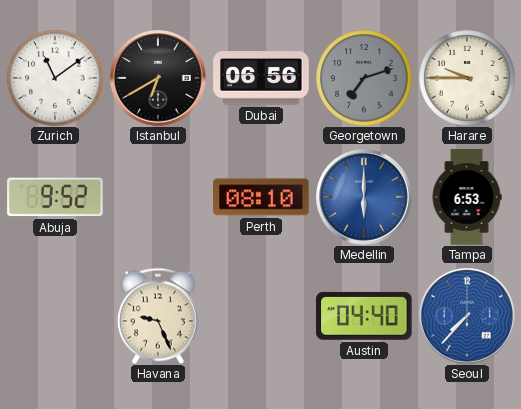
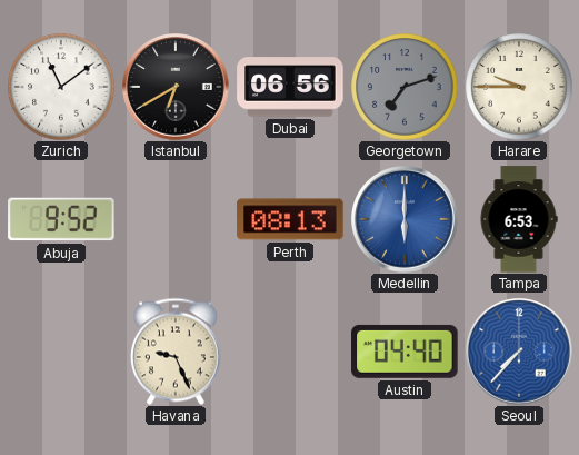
Perth: 08:10 -> 08:13
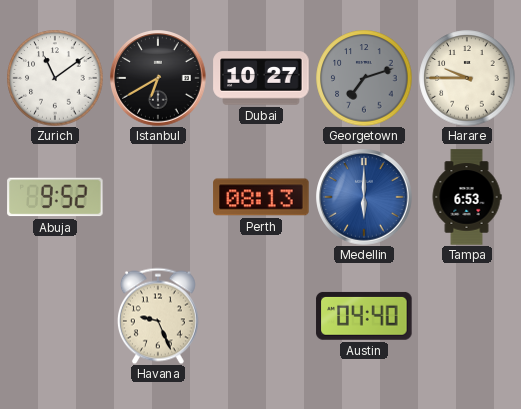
Dubai: 06:56 -> 10:27
Seoul: 7:37 -> none
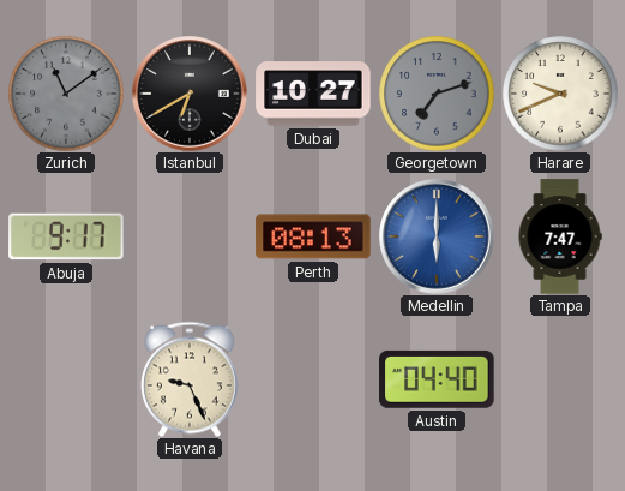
Zurich dial: white -> grey
Harare: 9:45 -> 9:41
Abuja: 9:52 -> 9:17
Tampa: 6:53 -> 7:47
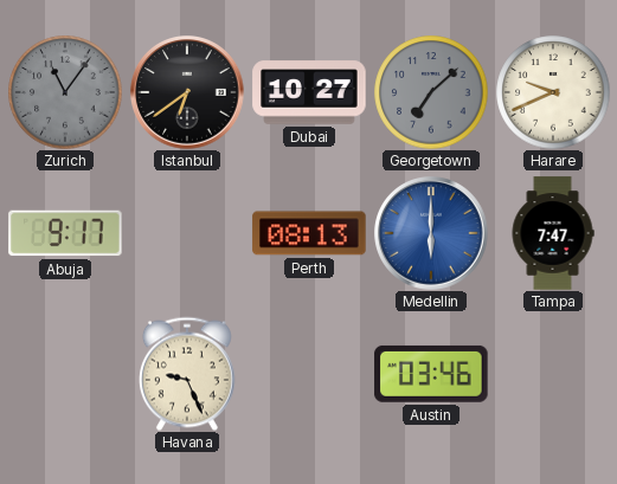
Zurich: 11:09 -> 11:06
Istanbul: 6:40 -> 6:39
Georgetown: 7:12 -> 7:08
Austin: 04:40 -> 03:46
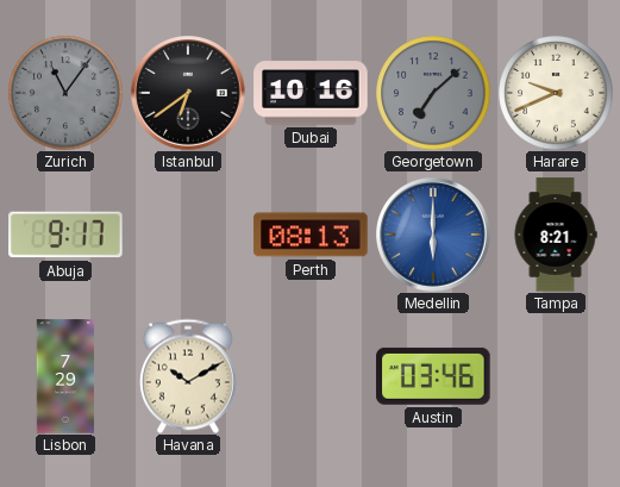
Dubai: 10:27 -> 10:16
Tampa: 7:47 -> 8:21
Lisbon: none -> 7:29
Havana: 9:26 -> 10:10
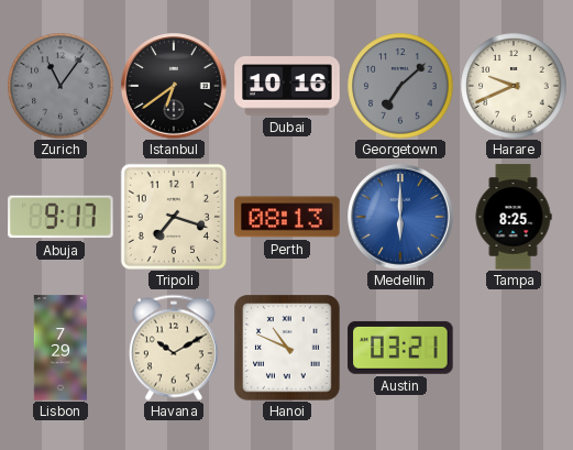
Tripoli: none -> 7:18
Tampa: 8:21 -> 8:25
Hanoi: none -> 10:49
Austin: 03:46 -> 03:21
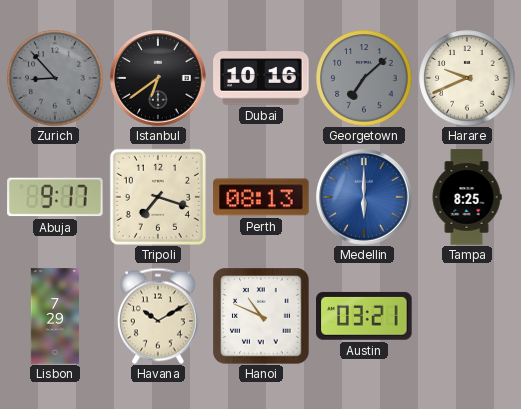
Zurich: 11:06 -> 8:53
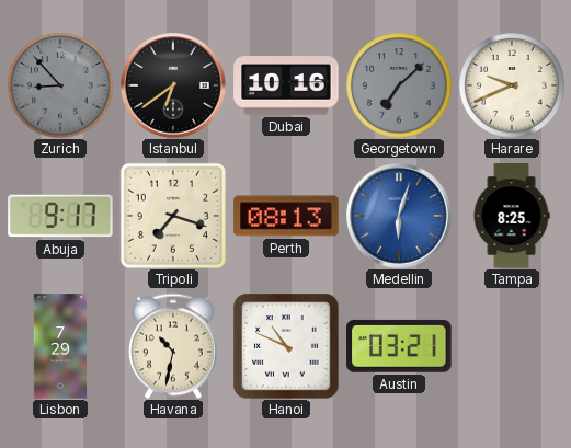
Medellin: 6:00 -> 6:03
Havana: 10:10 -> 10:32
